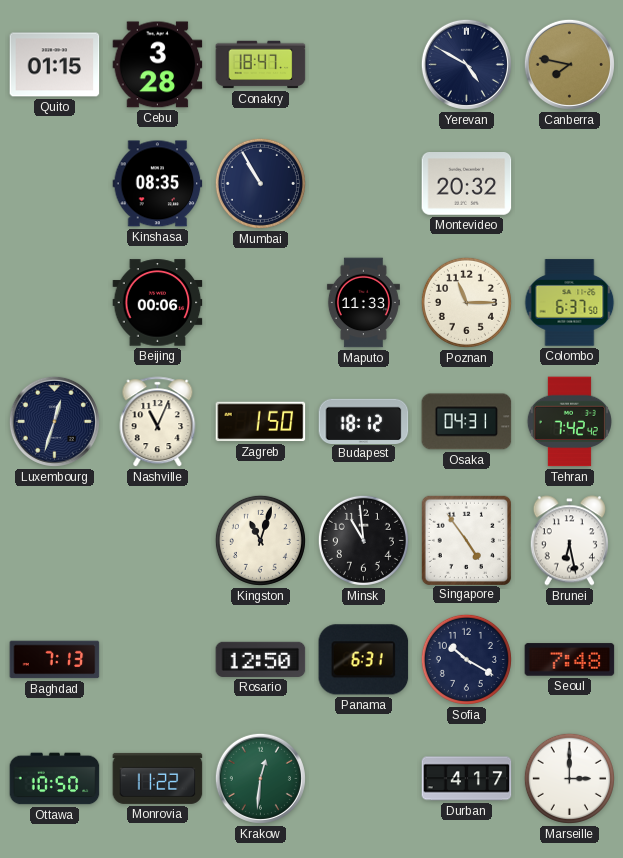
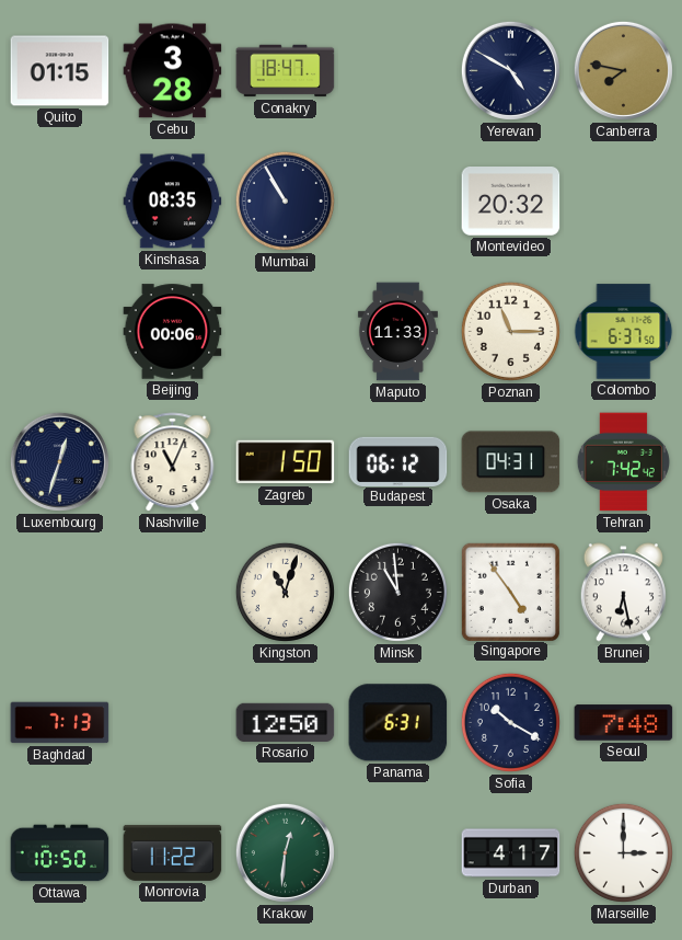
Budapest: 18:12 -> 06:12
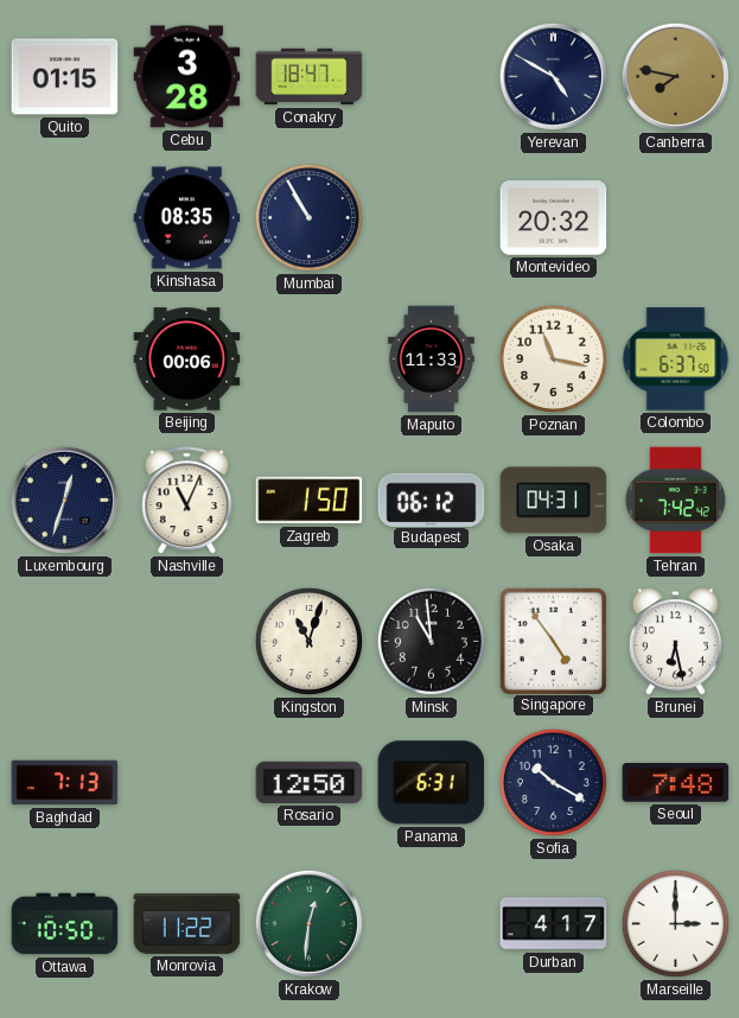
Poznan: 11:15 -> 11:17
